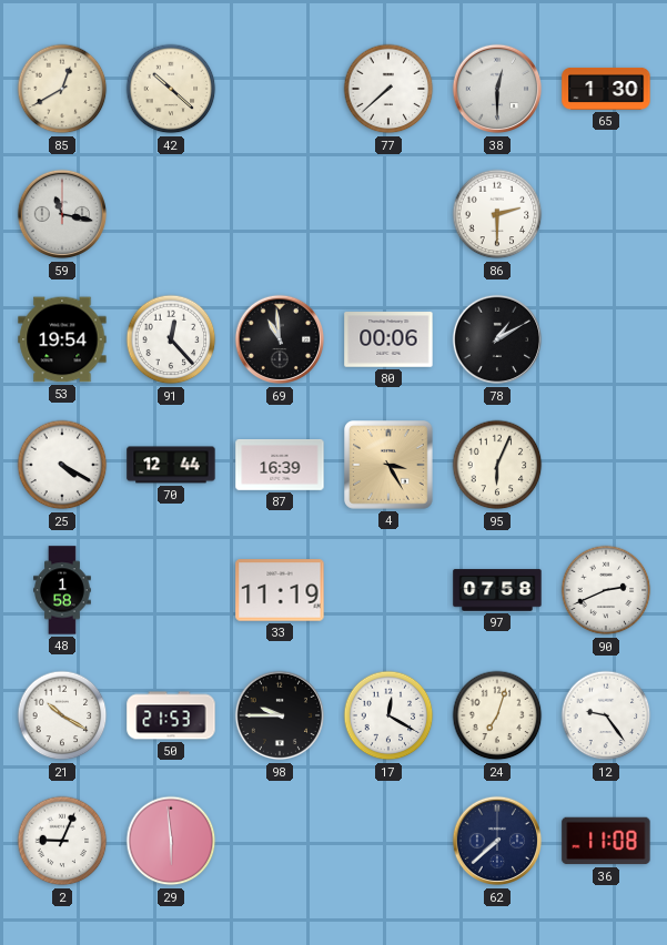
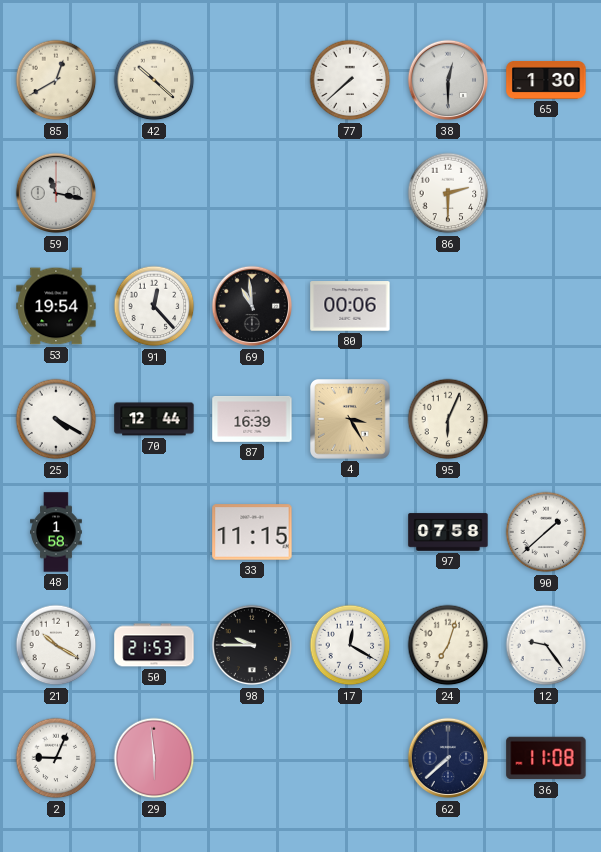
78: 1:10 -> none
33: 11:19 -> 11:15
90: 2:41 -> 1:38
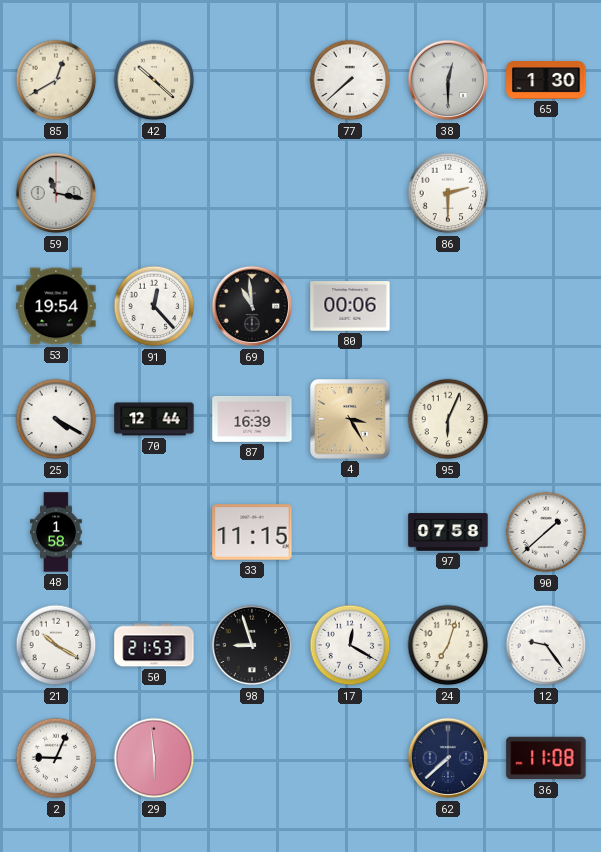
98: 9:45 -> 8:57
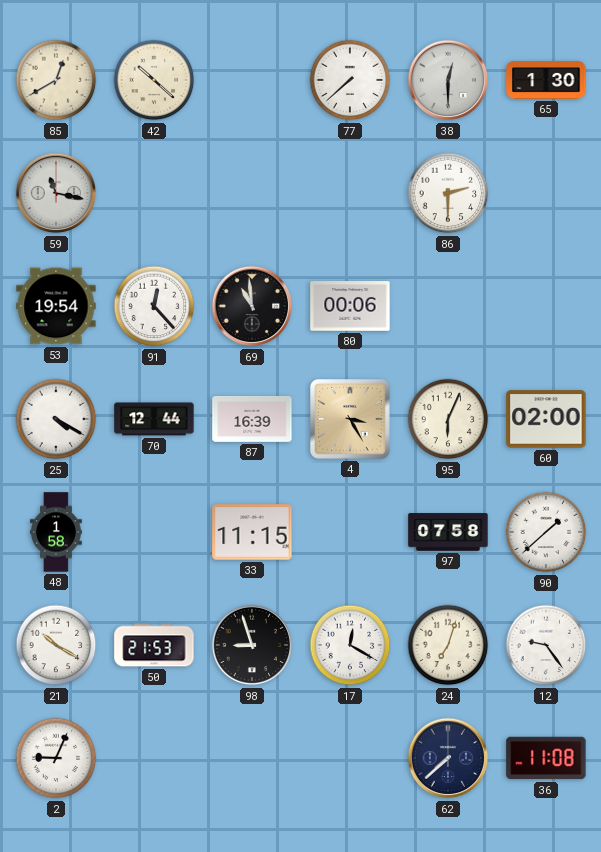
60: none -> 02:00
29: 5:59 -> none
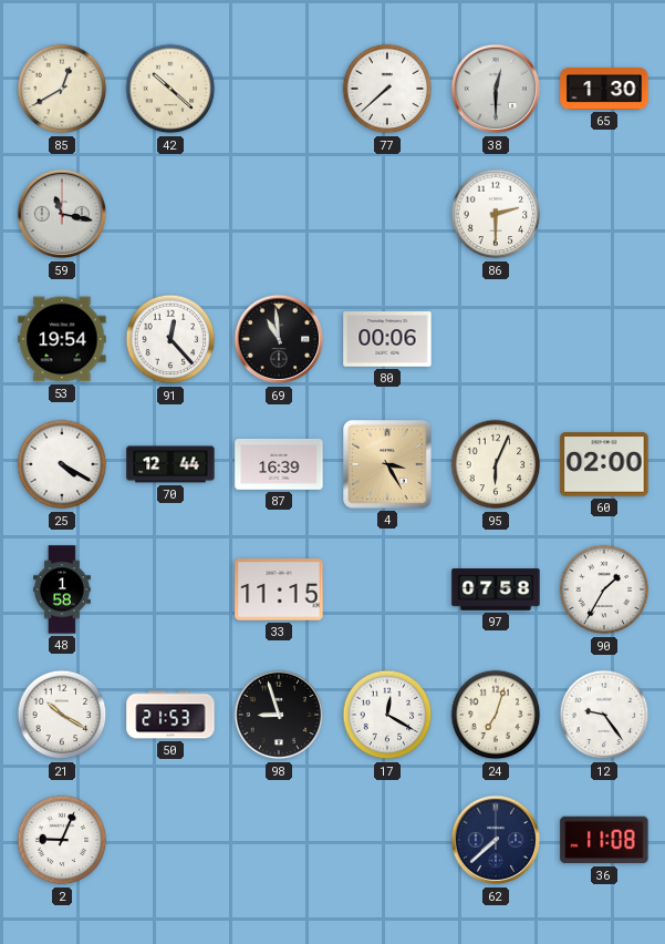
90: 1:38 -> 1:35
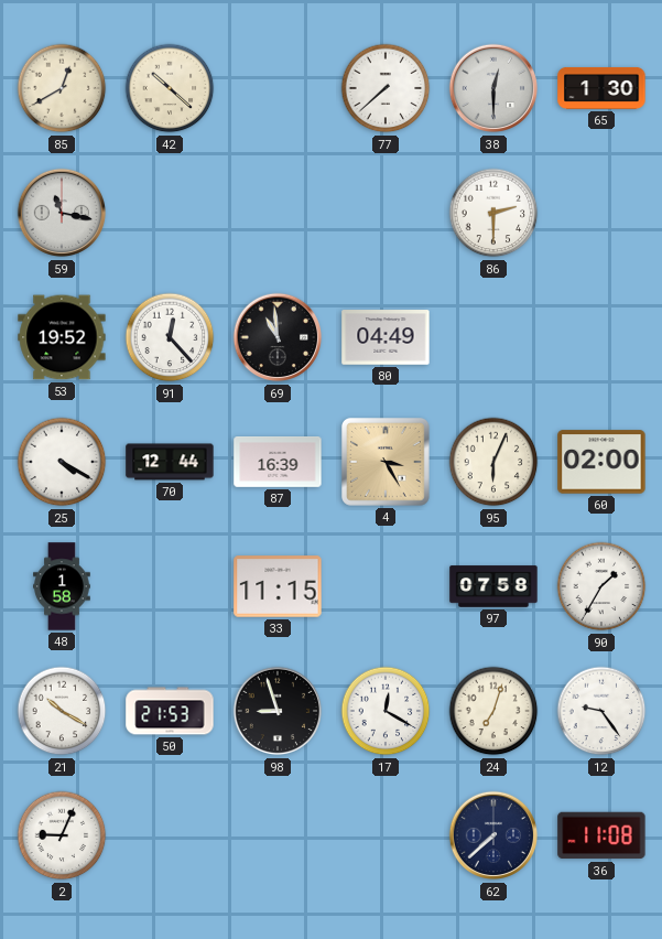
53: 19:54 -> 19:52
80: 00:06 -> 04:49
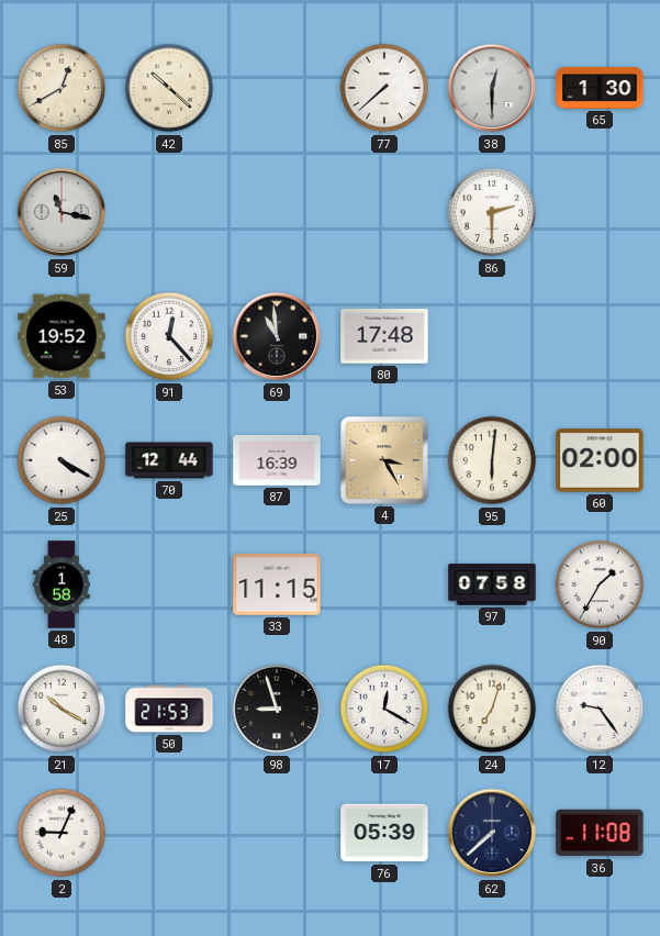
80: 04:49 -> 17:48
95: 6:04 -> 6:01
76: none -> 05:39
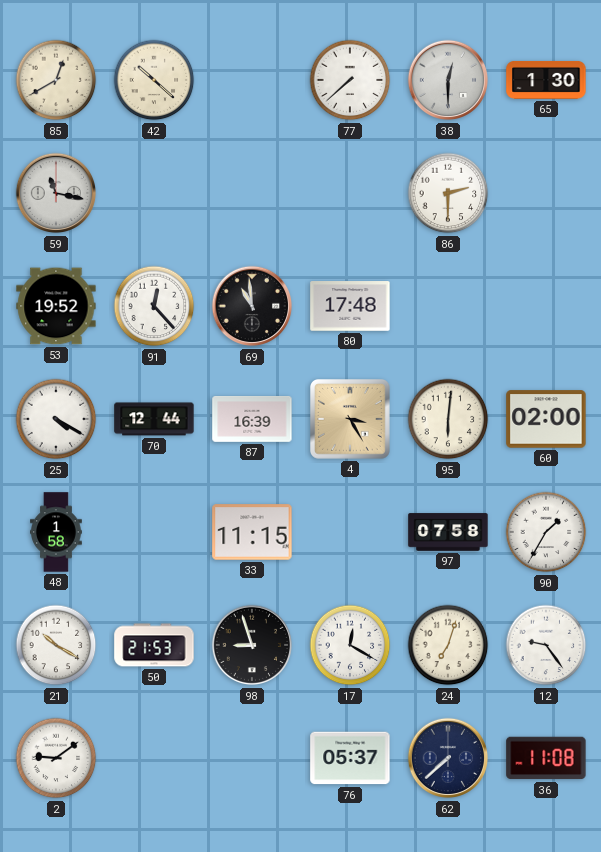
2: 9:04 -> 9:09
76: 05:39 -> 05:37
